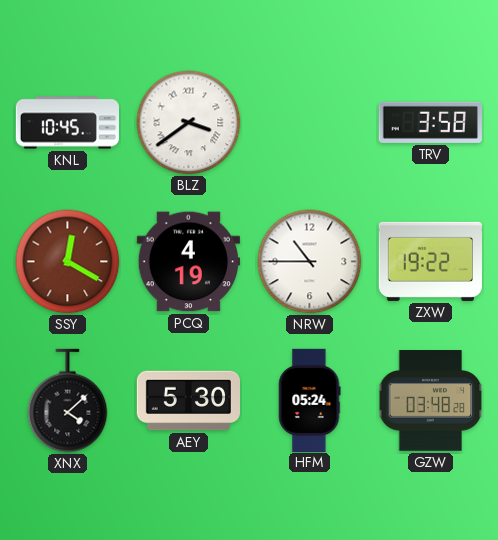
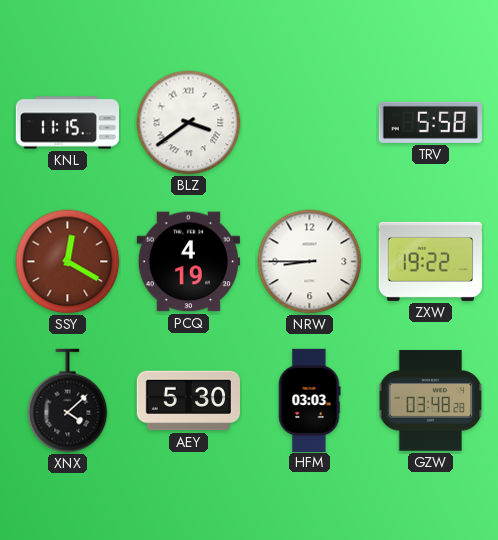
KNL: 10:45 -> 11:15
TRV: 3:58 -> 5:58
NRW: 10:45 -> 8:45
HFM: 05:24 -> 03:03
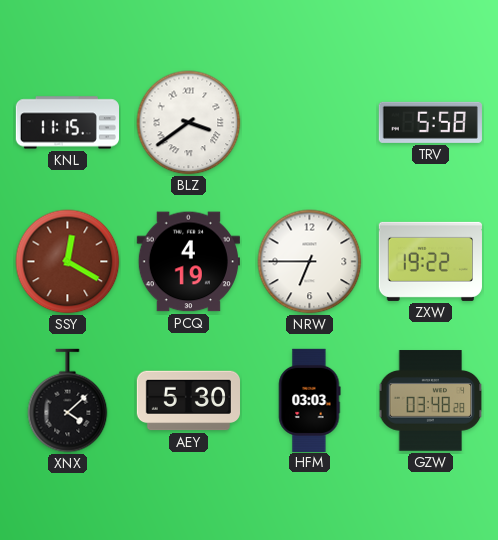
NRW: 8:45 -> 6:45
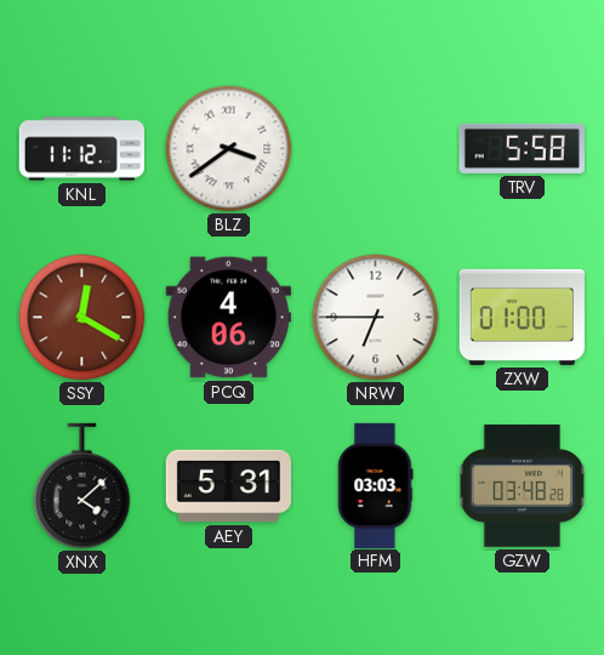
KNL: 11:15 -> 11:12
PCQ: 4:19 -> 4:06
ZXW: 19:22 -> 01:00
AEY: 5:30 -> 5:31
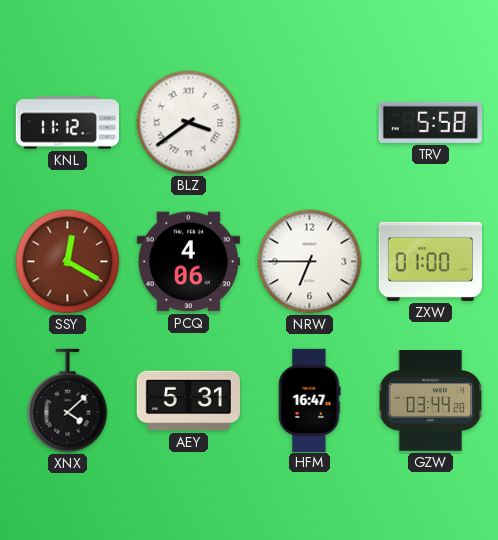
HFM: 03:03 -> 16:47
GZW: 03:48 -> 03:44
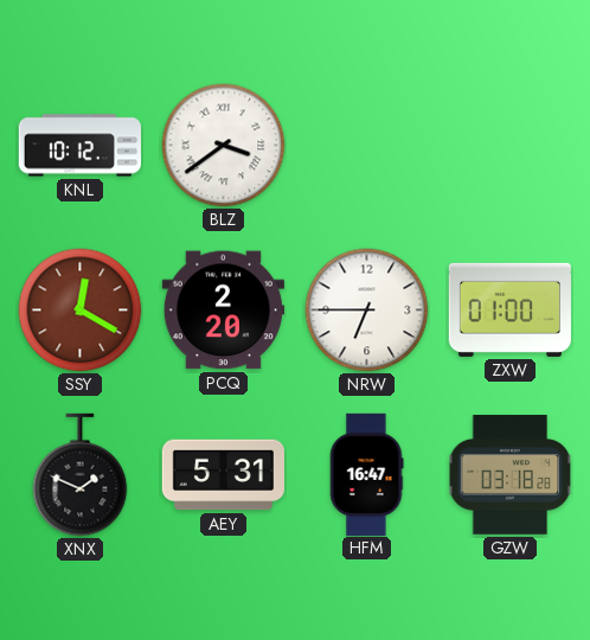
KNL: 11:12 -> 10:12
TRV: 5:58 -> none
PCQ: 4:06 -> 2:20
XNX: 4:08 -> 1:49
GZW: 03:44 -> 03:18
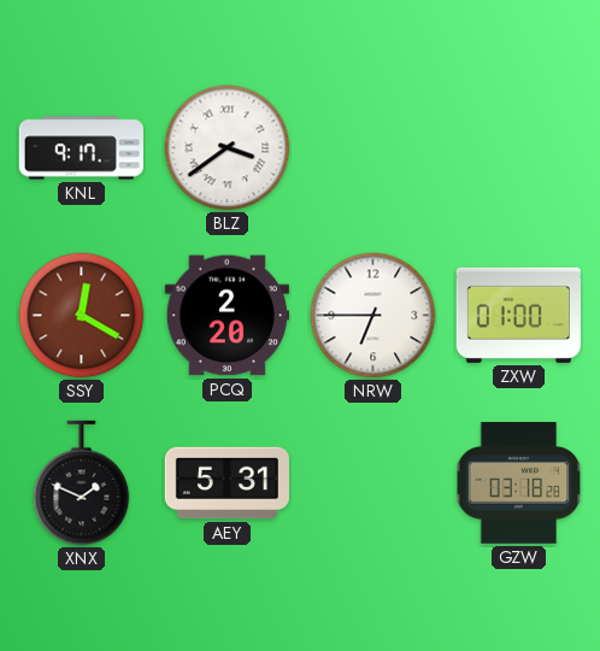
KNL: 10:12 -> 9:17
HFM: 16:47 -> none
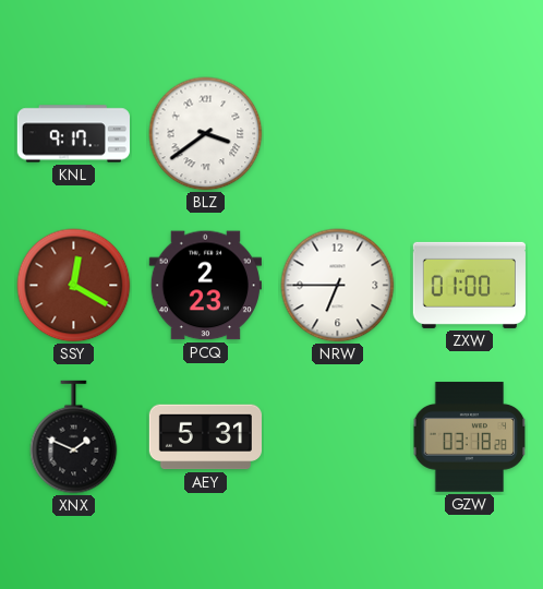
PCQ: 2:20 -> 2:23
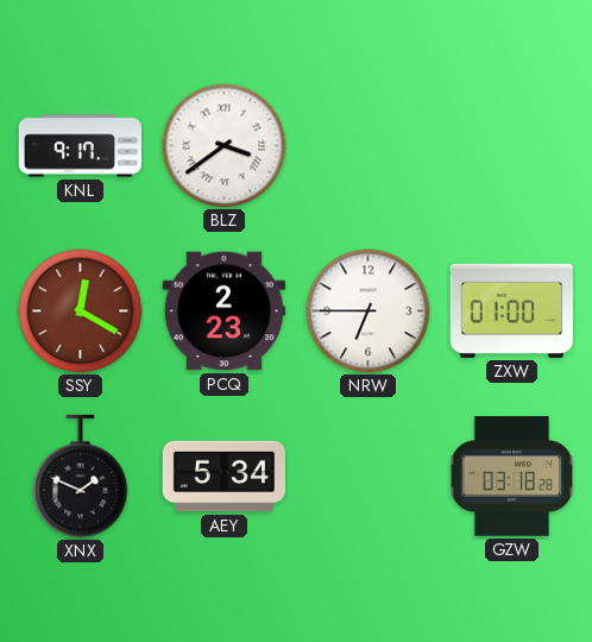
AEY: 5:31 -> 5:34
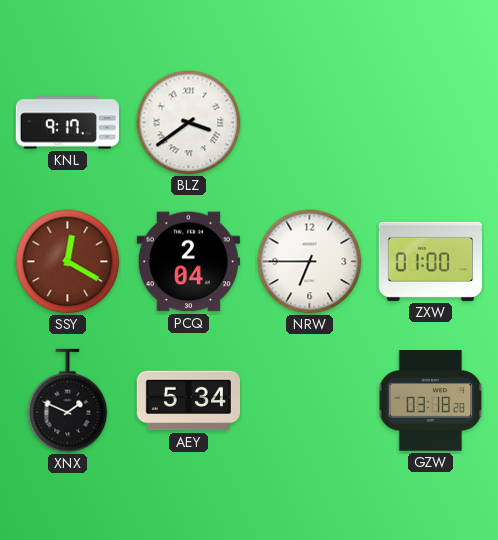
PCQ: 2:23 -> 2:04
